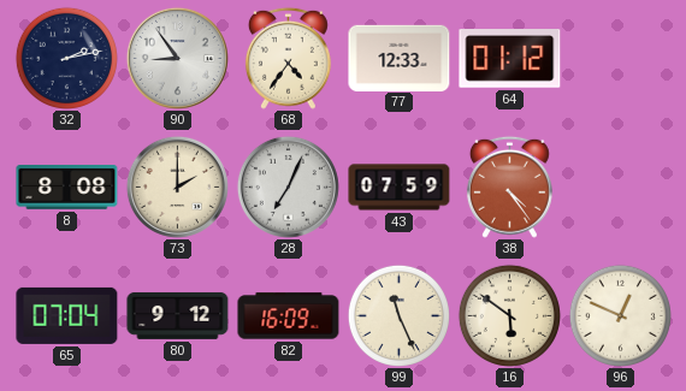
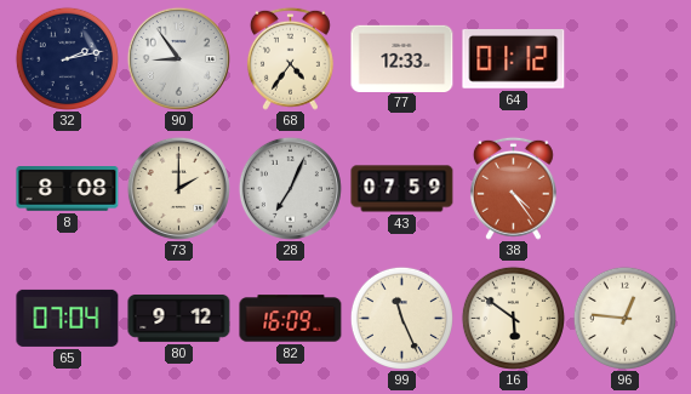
96: 12:49 -> 12:46
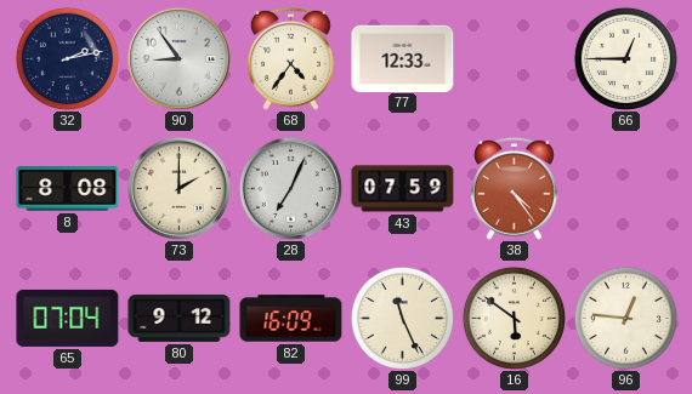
64: 01:12 -> none
66: none -> 12:45
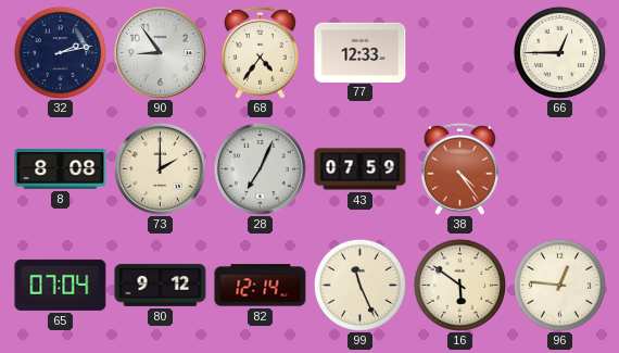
82: 16:09 -> 12:14
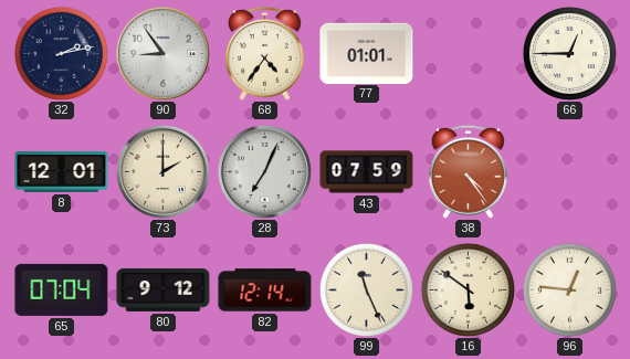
77: 12:33 -> 01:01
8: 8:08 -> 12:01
